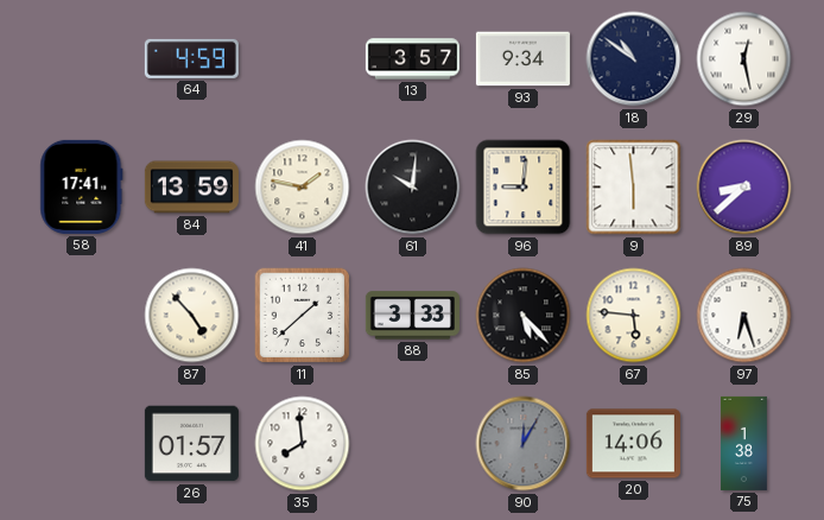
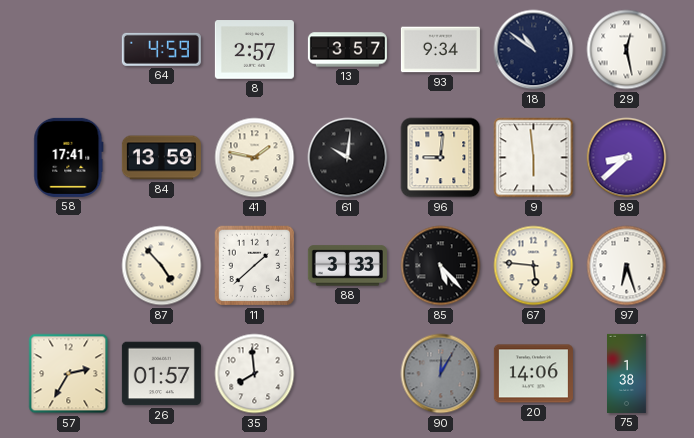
8: none -> 2:57
57: none -> 2:35
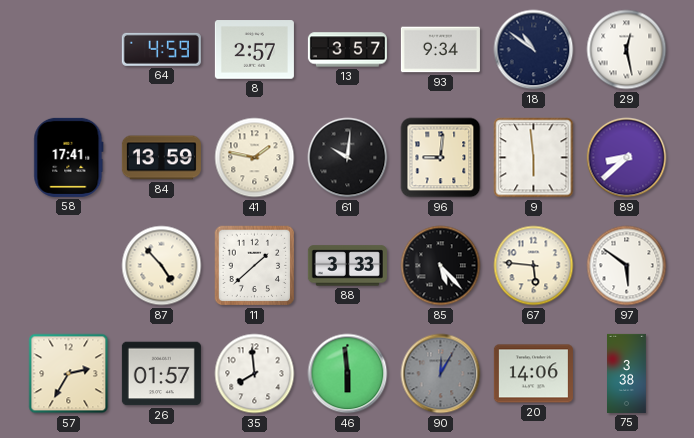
97: 6:27 -> 5:51
46: none -> 5:59
75: 1:38 -> 3:38
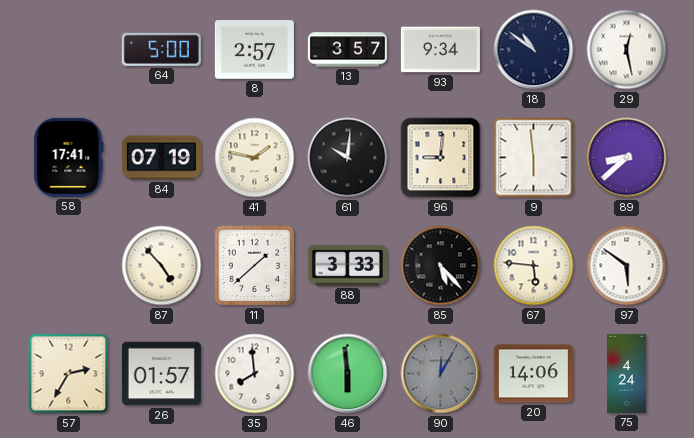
64: 4:59 -> 5:00
84: 13:59 -> 07:19
75: 3:38 -> 4:24
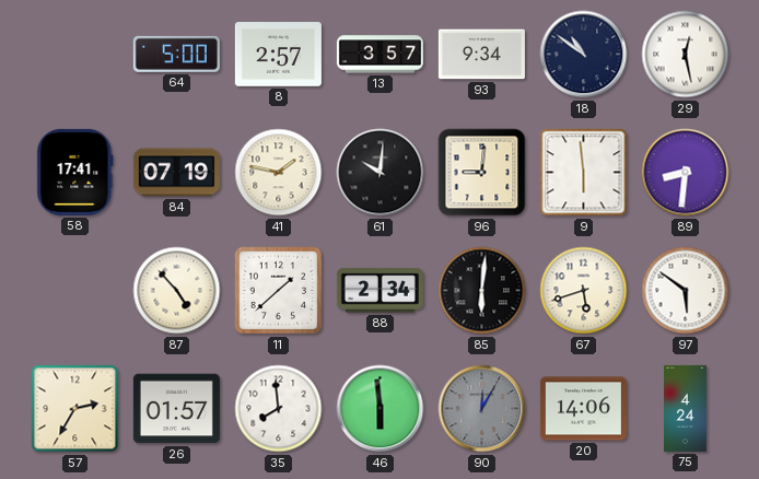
89: 8:38 -> 8:31
88: 3:33 -> 2:34
85: 5:23 -> 6:01
67: 5:46 -> 5:42
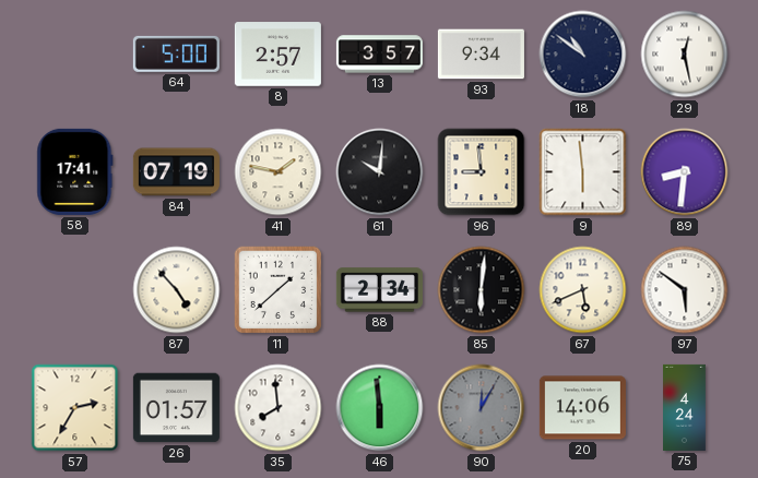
96: 9:01 -> 8:59
67: 5:42 -> 5:41
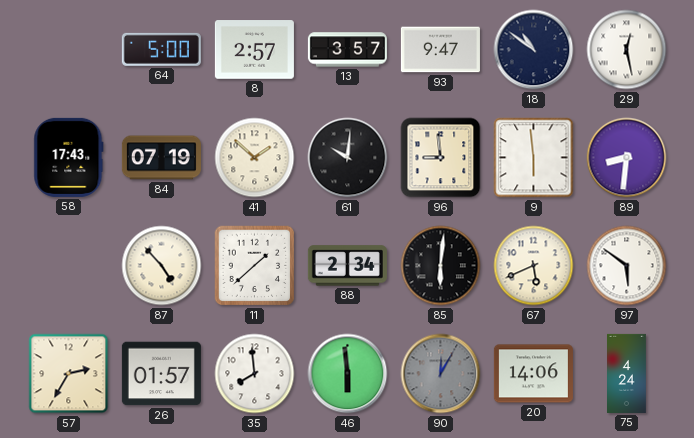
93: 9:34 -> 9:47
58: 17:41 -> 17:43
41: 1:47 -> 1:52
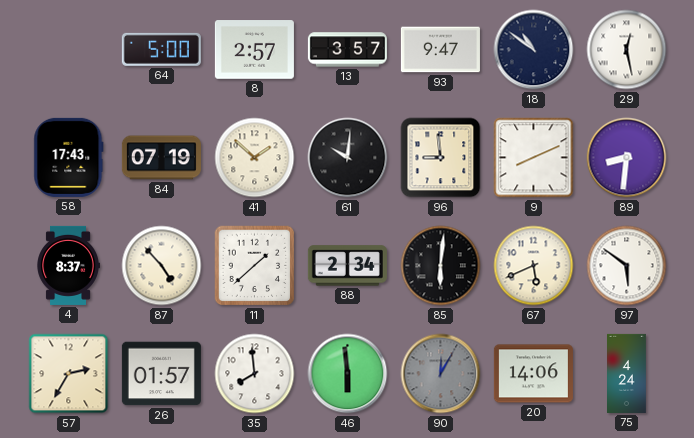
9: 5:59 -> 8:11
4: none -> 8:37
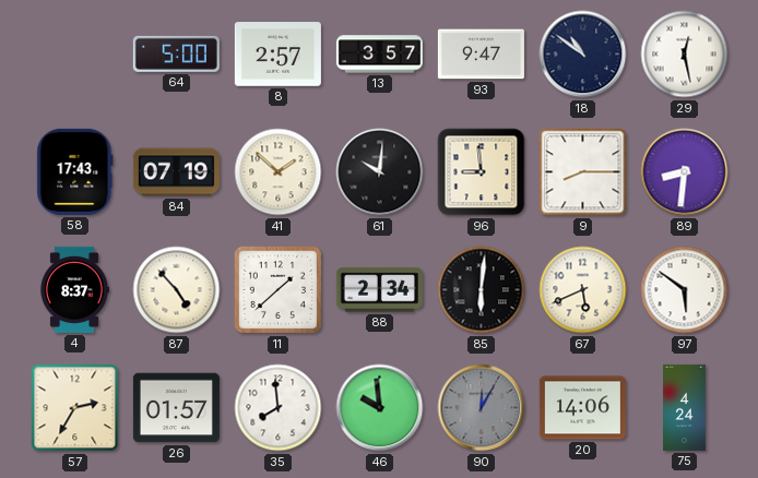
9: 8:11 -> 8:15
46: 5:59 -> 9:59
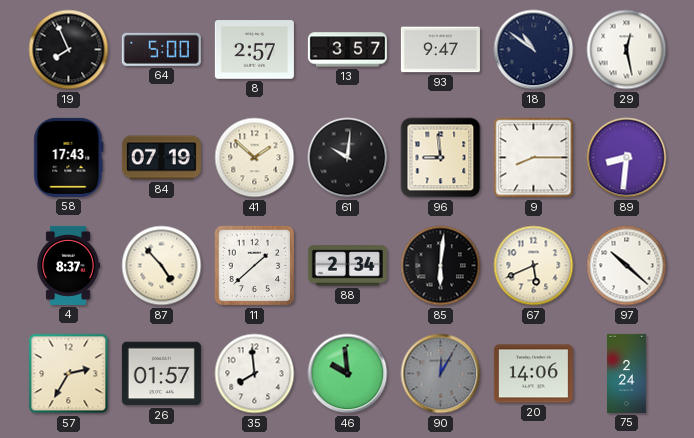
19: none -> 7:56
97: 5:51 -> 10:22
75: 4:24 -> 2:24
